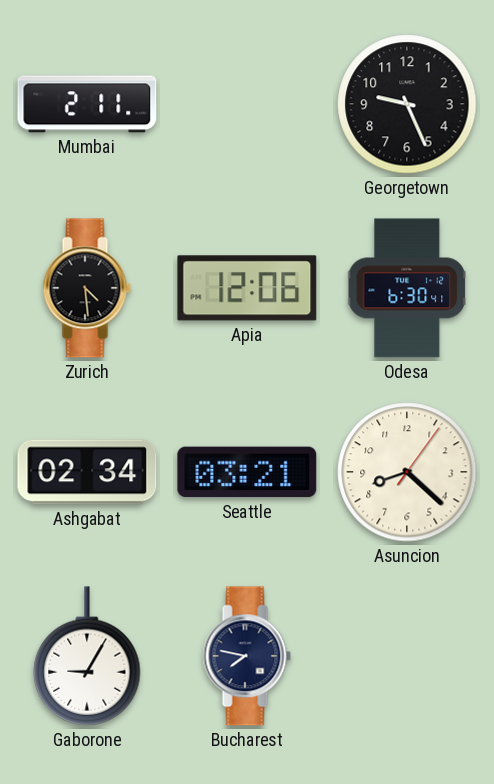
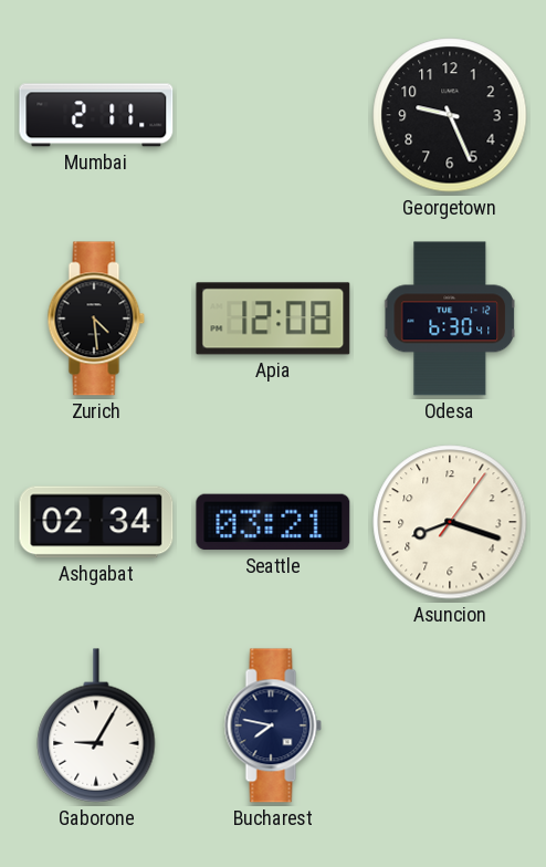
Apia: 12:06 -> 12:08
Asuncion: 8:22 -> 8:18
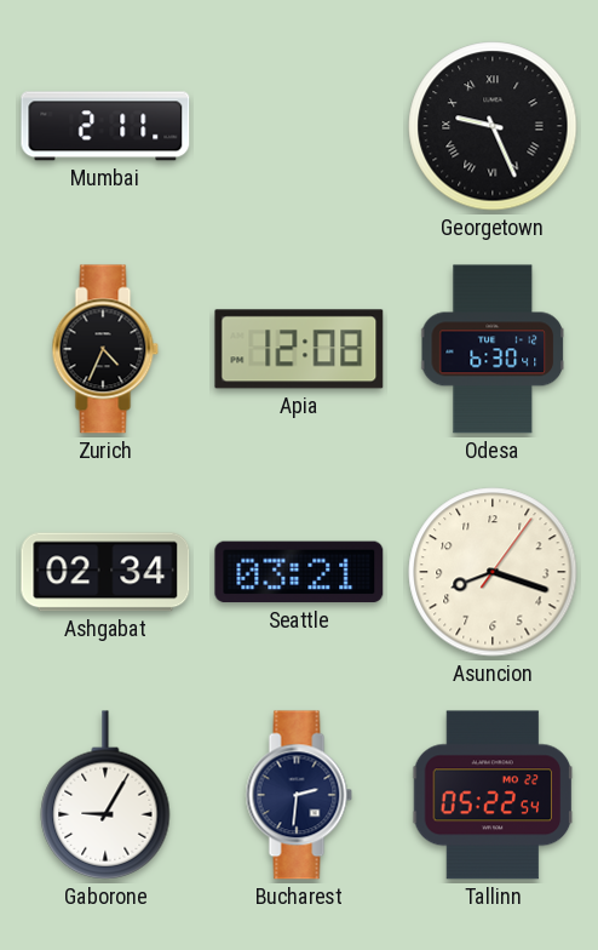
Georgetown numerals: Arabic -> Roman
Zurich: 4:29 -> 4:34
Bucharest: 7:47 -> 2:31
Tallinn: none -> 05:22
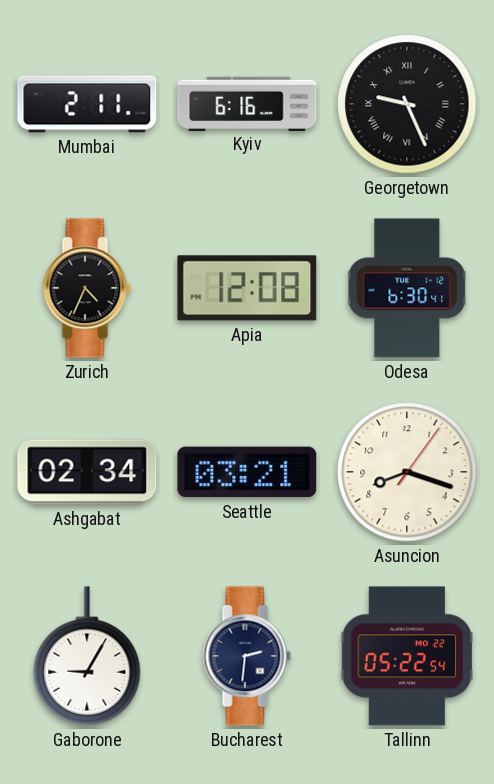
Kyiv: none -> 6:16
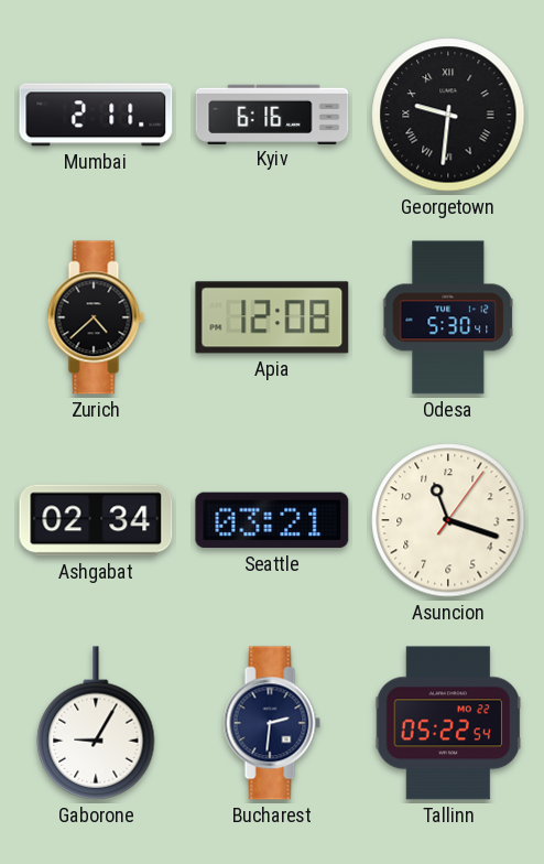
Georgetown: 9:26 -> 9:31
Zurich: 4:34 -> 4:38
Odesa: 6:30 -> 5:30
Asuncion: 8:18 -> 11:18
